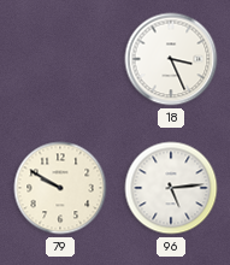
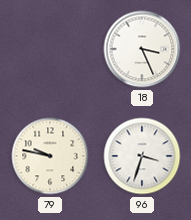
79: 9:50 -> 9:47
96: 5:14 -> 3:33
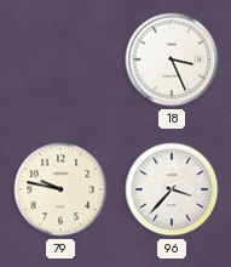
96: 3:33 -> 3:37
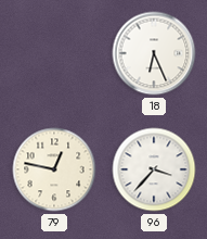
18: 3:26 -> 6:26
79: 9:47 -> 12:47
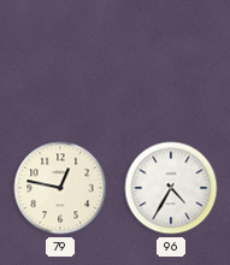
18: 6:26 -> none
96: 3:37 -> 4:35
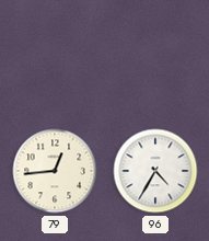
79: 12:47 -> 12:44
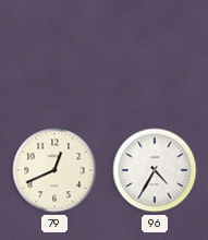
79: 12:44 -> 12:41
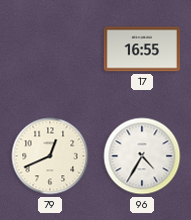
17: none -> 16:55
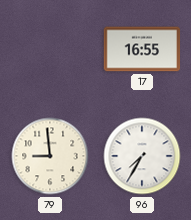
79: 12:41 -> 8:59
96: 4:35 -> 7:35
